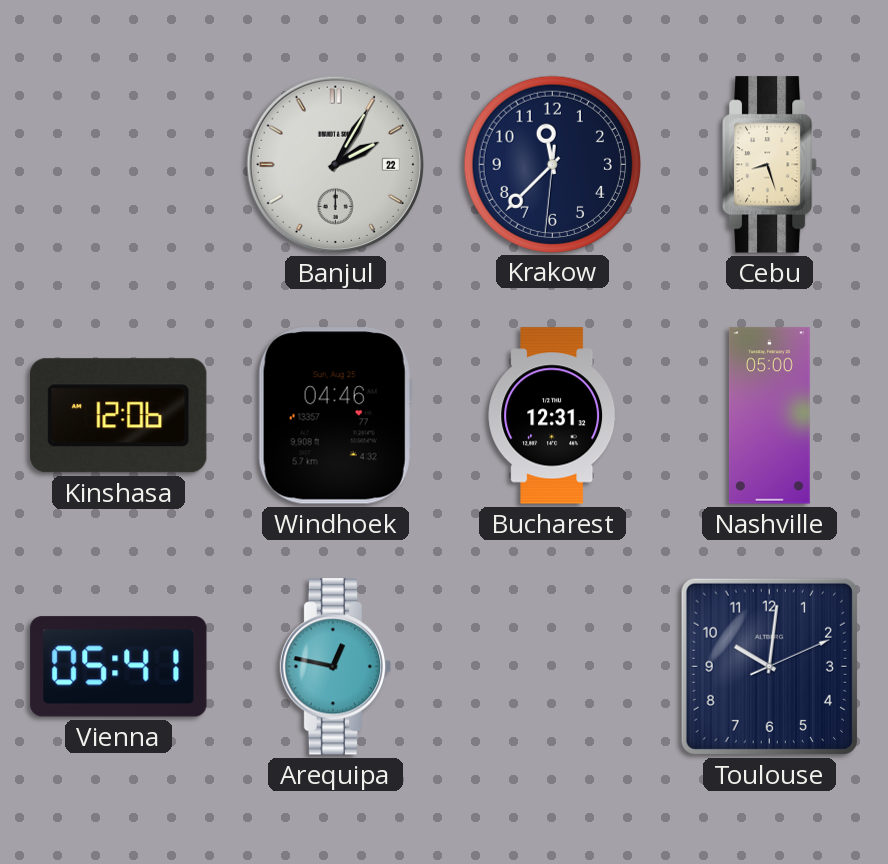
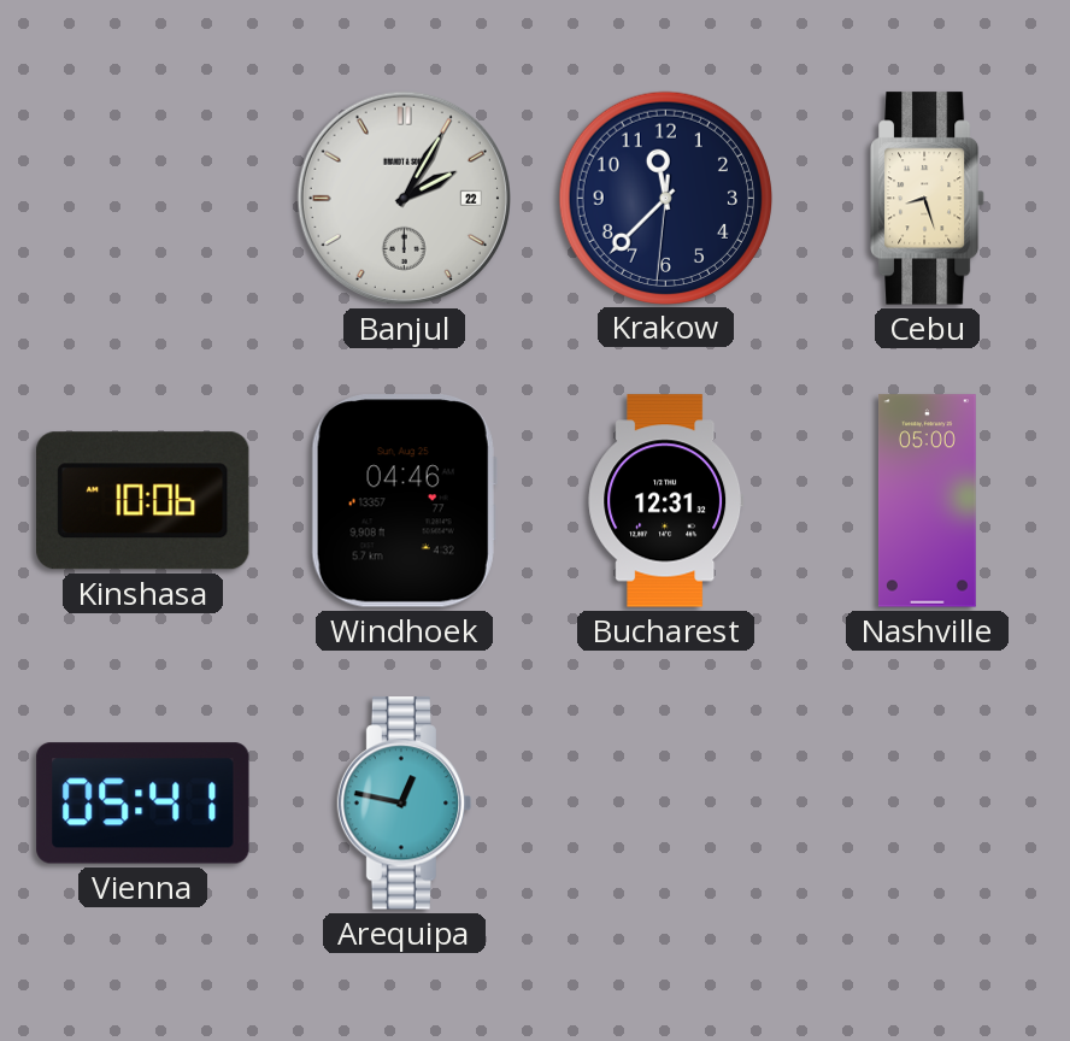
Kinshasa: 12:06 -> 10:06
Toulouse: 10:01 -> none
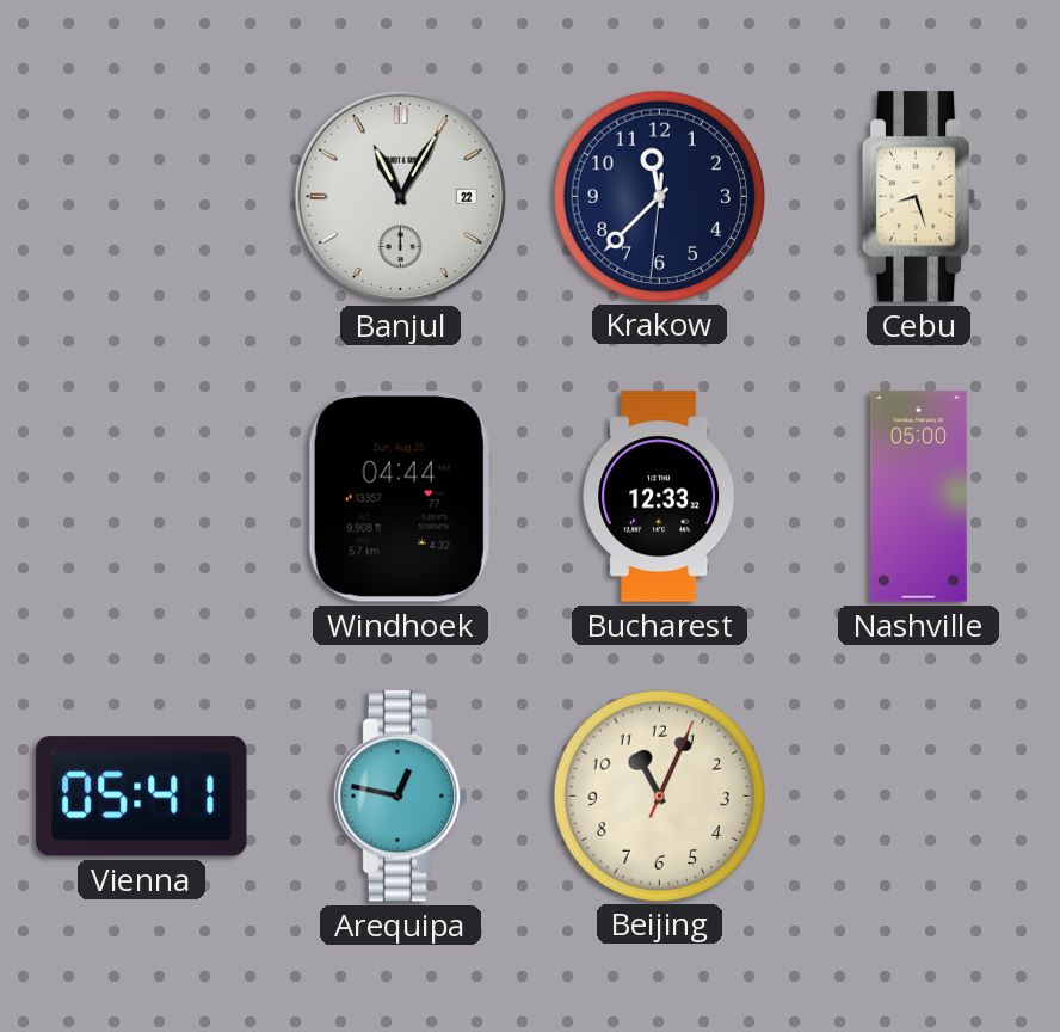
Banjul: 2:05 -> 11:05
Kinshasa: 10:06 -> none
Windhoek: 04:46 -> 04:44
Bucharest: 12:31 -> 12:33
Beijing: none -> 11:04
